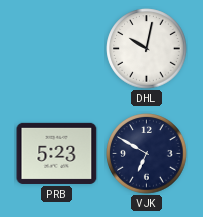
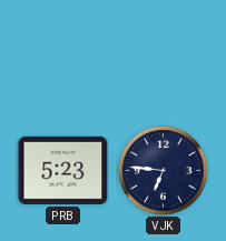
DHL: 10:02 -> none
VJK: 6:50 -> 6:46
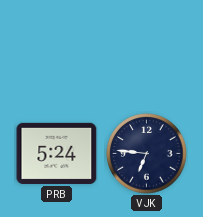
PRB: 5:23 -> 5:24
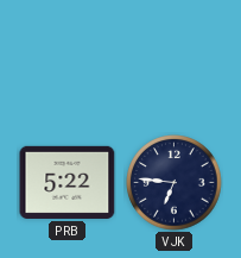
PRB: 5:24 -> 5:22
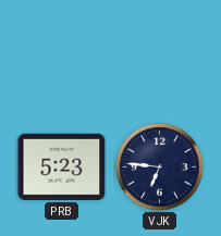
PRB: 5:22 -> 5:23
